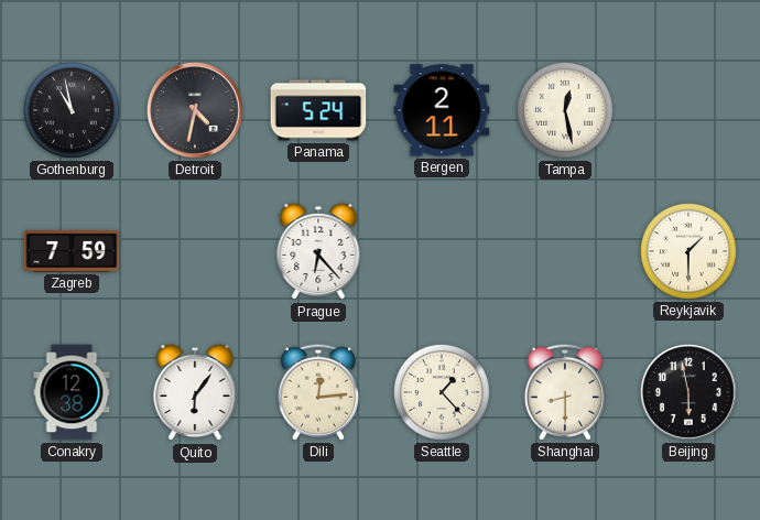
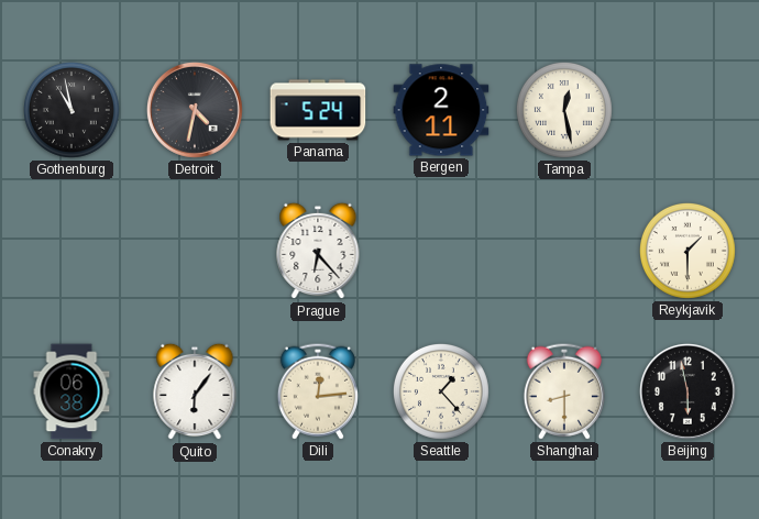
Zagreb: 7:59 -> none
Conakry: 12:38 -> 06:38
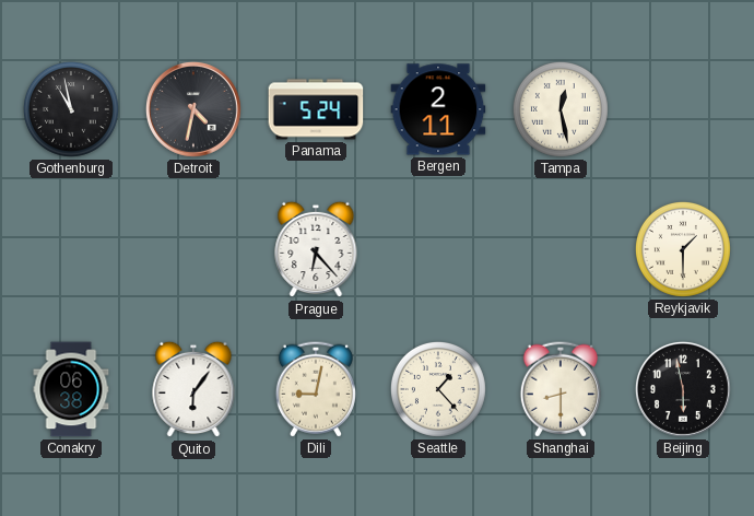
Dili: 12:14 -> 9:02
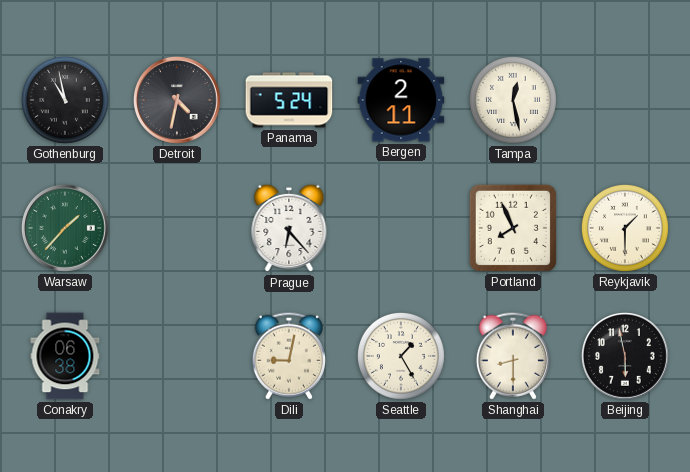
Warsaw: none -> 1:37
Portland: none -> 7:56
Quito: 6:06 -> none
Seattle: 1:23 -> 1:25
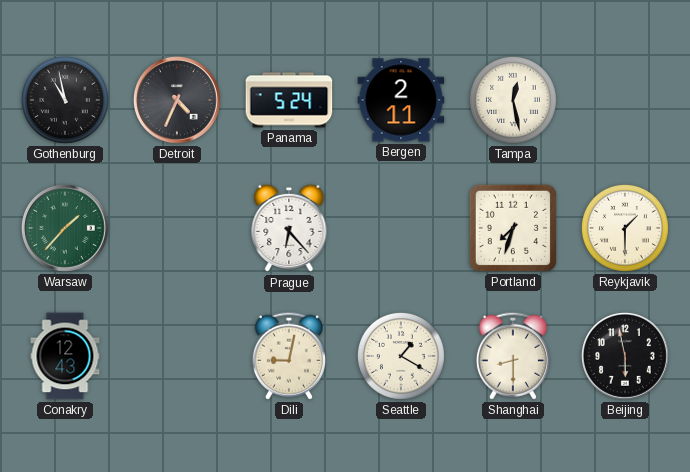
Detroit: 4:32 -> 4:34
Portland: 7:56 -> 7:33
Conakry: 06:38 -> 12:43
Seattle: 1:25 -> 1:20
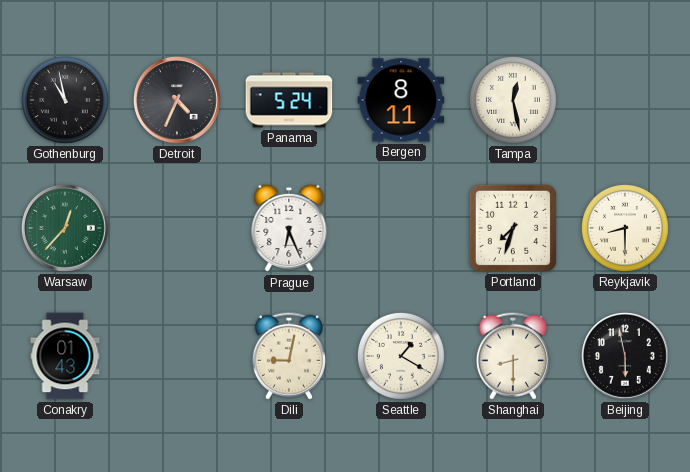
Bergen: 2:11 -> 8:11
Warsaw: 1:37 -> 12:37
Prague: 6:23 -> 6:26
Reykjavik: 1:30 -> 8:30
Conakry: 12:43 -> 01:43
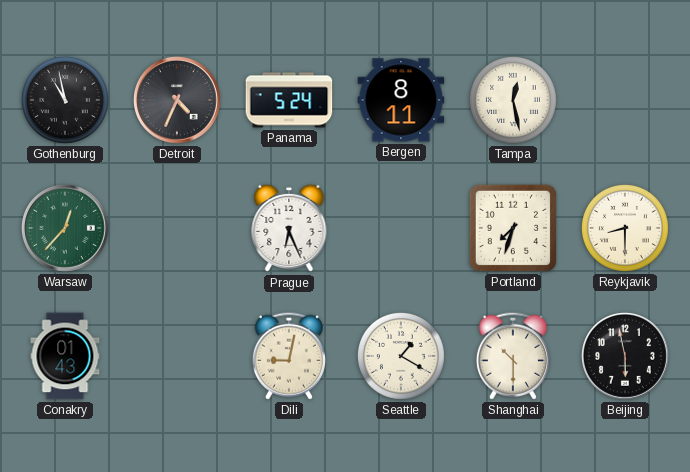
Shanghai: 8:30 -> 10:30
